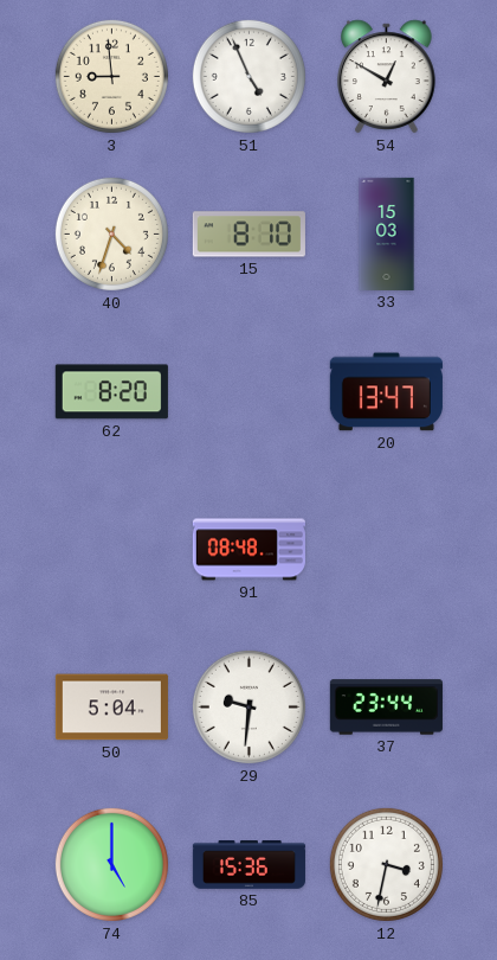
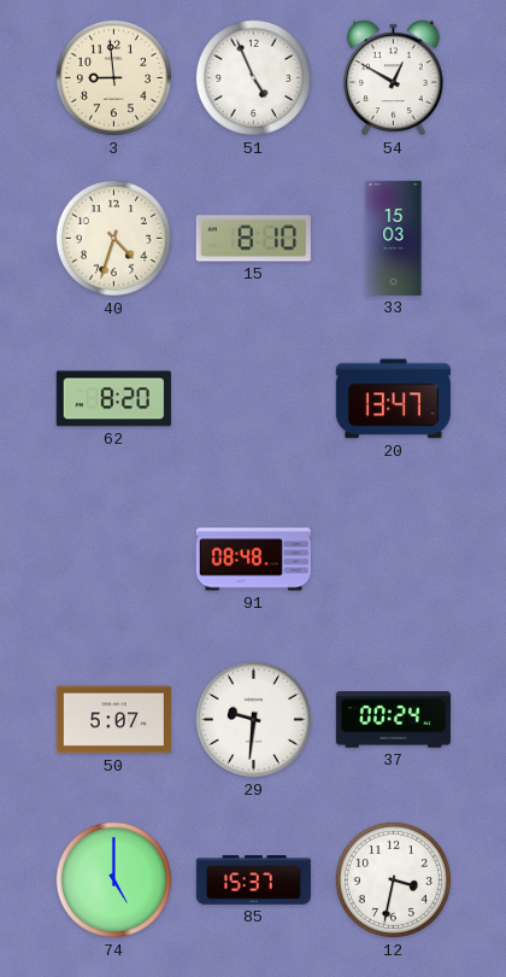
50: 5:04 -> 5:07
37: 23:44 -> 00:24
85: 15:36 -> 15:37
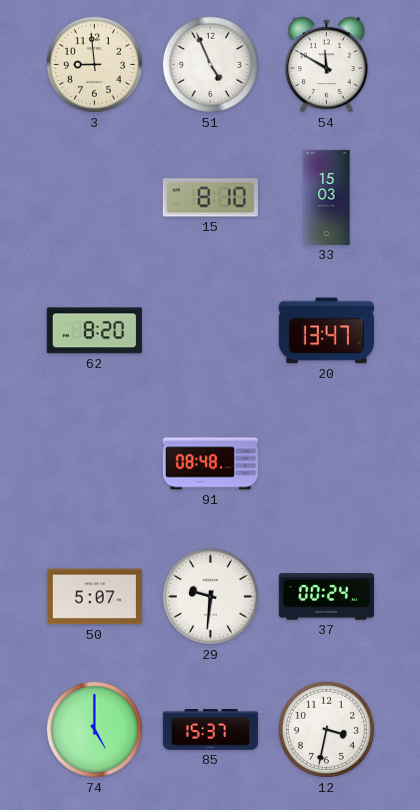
54: 12:50 -> 11:50
40: 4:33 -> none
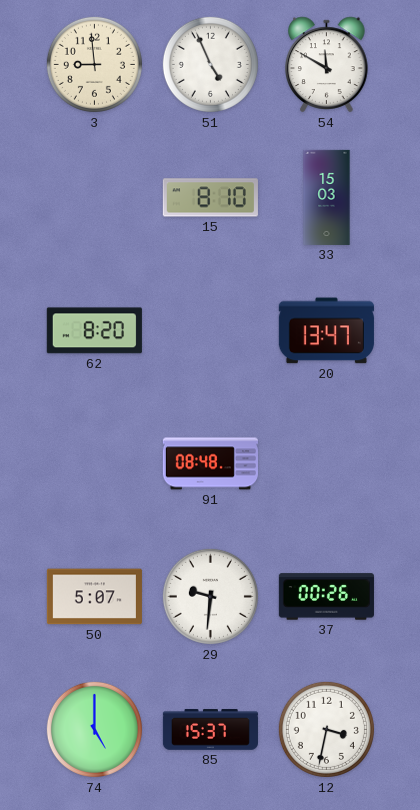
37: 00:24 -> 00:26
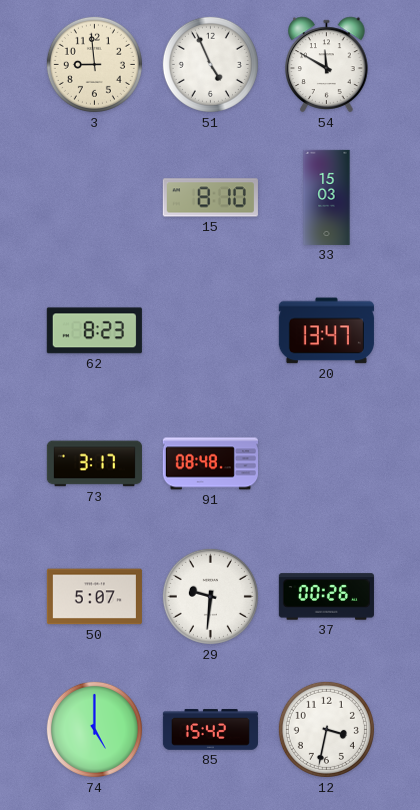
62: 8:20 -> 8:23
73: none -> 3:17
85: 15:37 -> 15:42
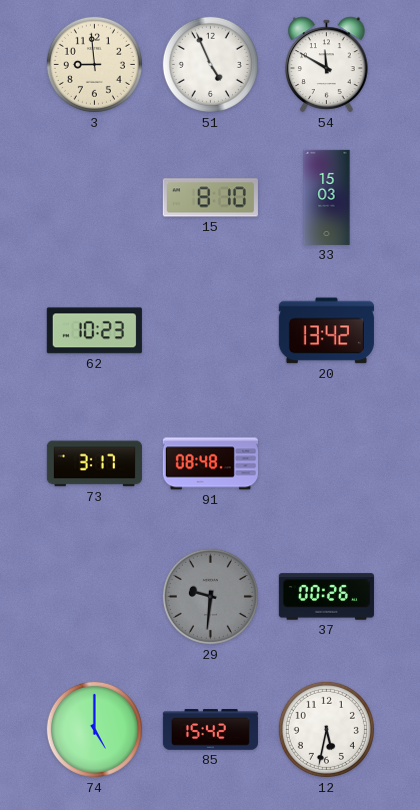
62: 8:23 -> 10:23
20: 13:47 -> 13:42
50: 5:07 -> none
29 dial: white -> grey
12: 3:32 -> 5:32
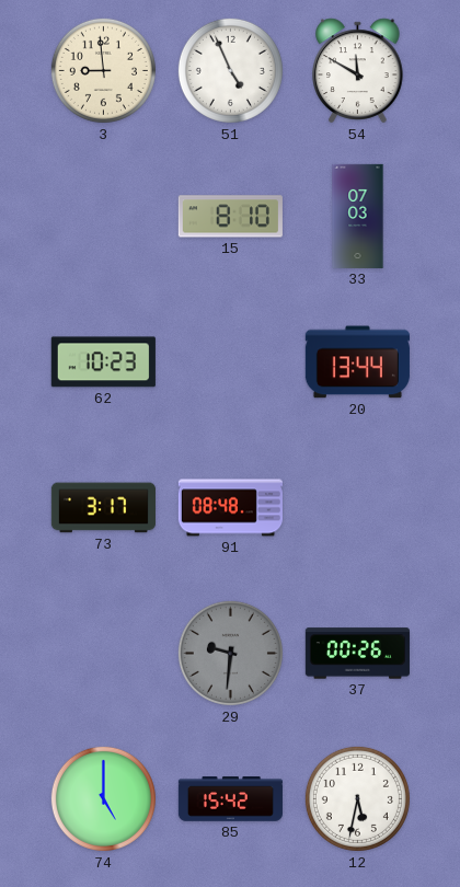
33: 15:03 -> 07:03
20: 13:42 -> 13:44
